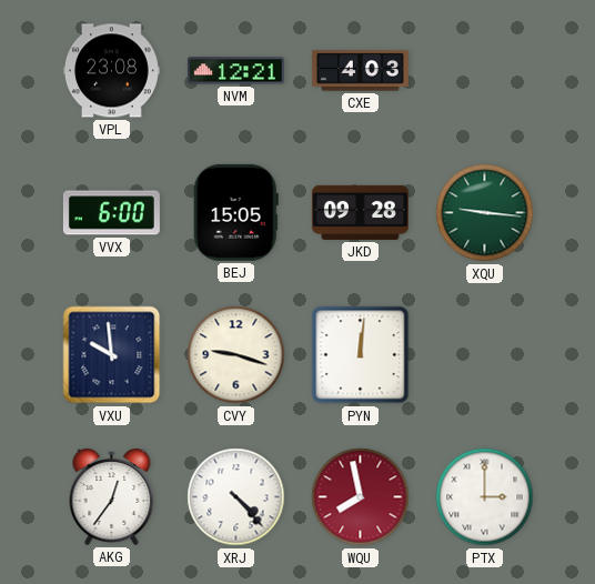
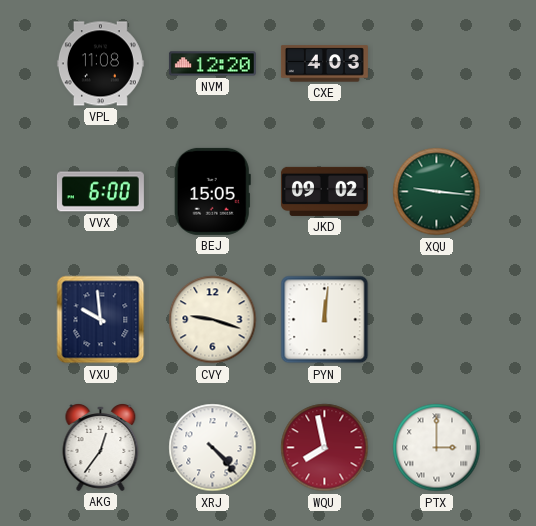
VPL: 23:08 -> 11:08
NVM: 12:21 -> 12:20
JKD: 09:28 -> 09:02
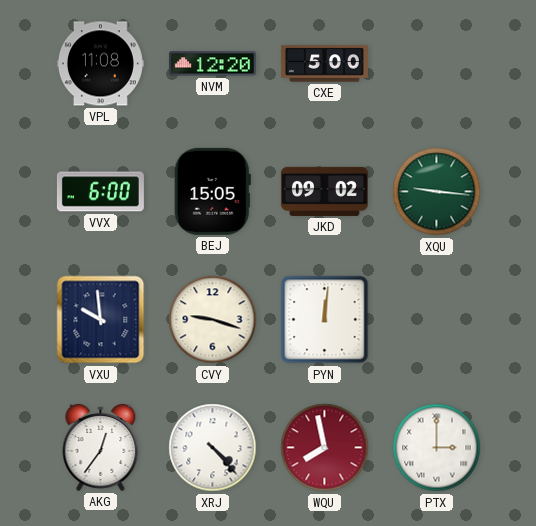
CXE: 4:03 -> 5:00
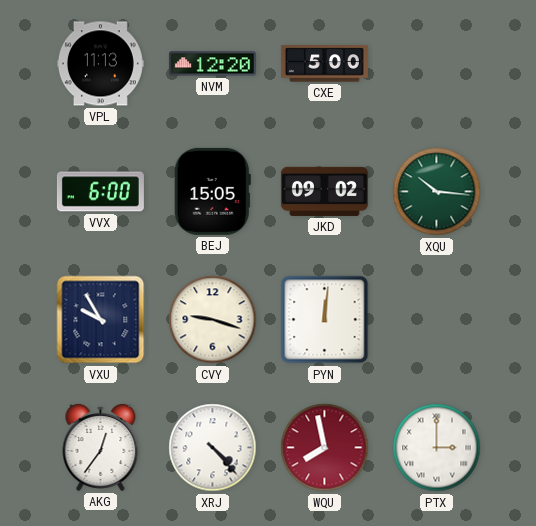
VPL: 11:08 -> 11:13
XQU: 9:16 -> 10:16
VXU: 9:59 -> 9:55
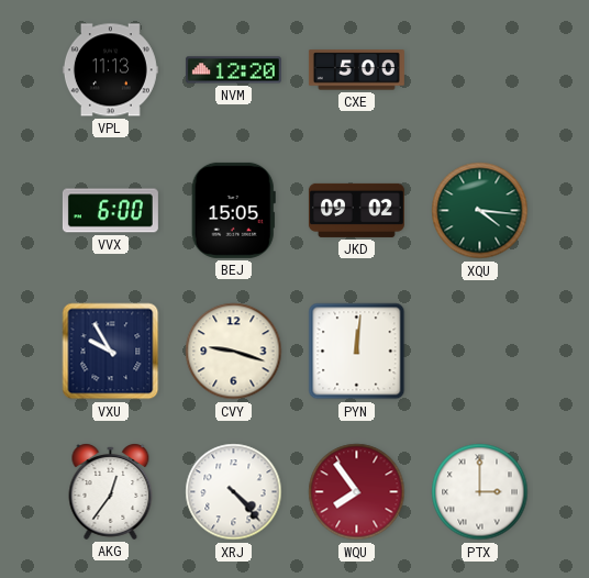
XQU: 10:16 -> 4:16
WQU: 7:58 -> 7:54
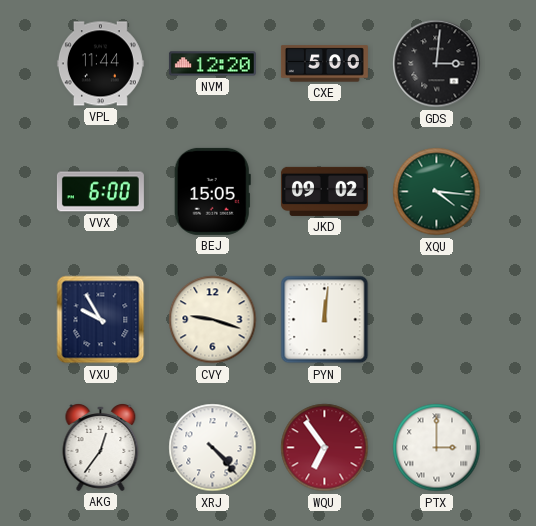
VPL: 11:13 -> 11:44
GDS: none -> 3:01
WQU: 7:54 -> 6:54
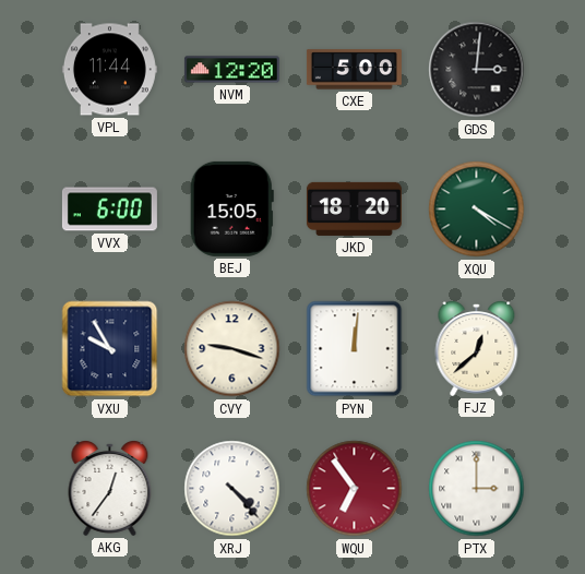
JKD: 09:02 -> 18:20
XQU: 4:16 -> 4:20
FJZ: none -> 12:38
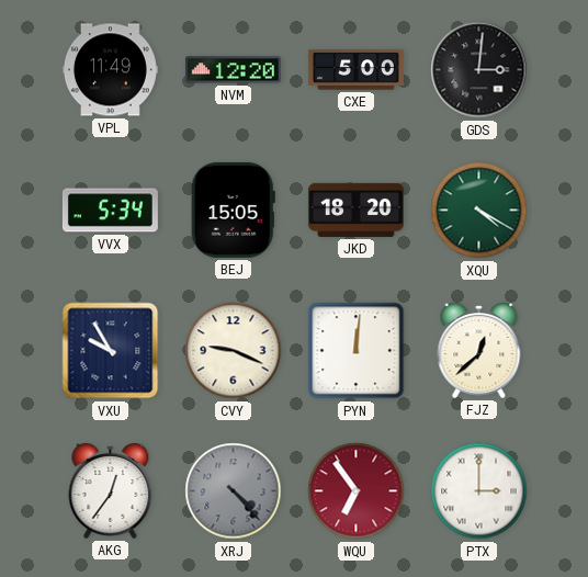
VPL: 11:44 -> 11:49
VVX: 6:00 -> 5:34
CVY: 9:18 -> 9:19
XRJ dial: white -> grey
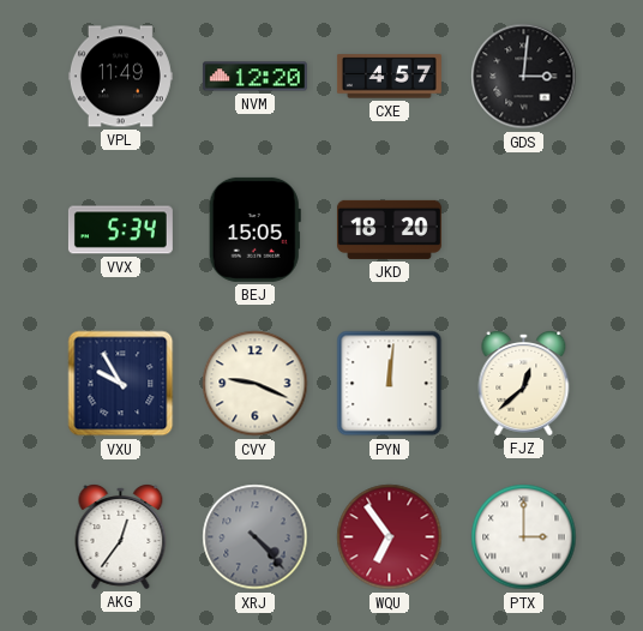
CXE: 5:00 -> 4:57
XQU: 4:20 -> none
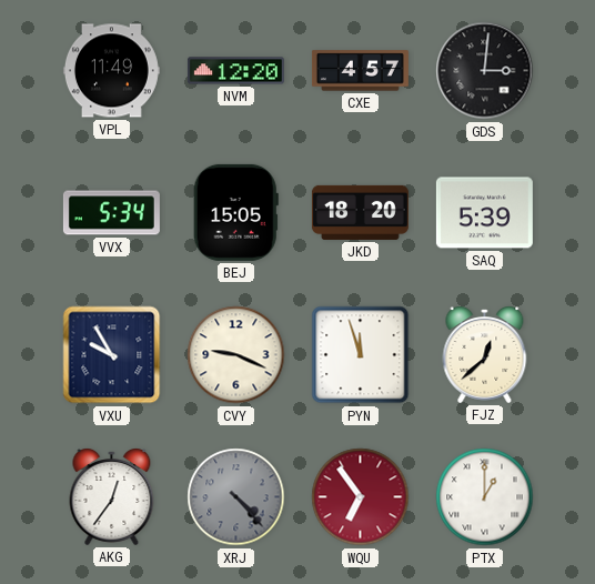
SAQ: none -> 5:39
PYN: 12:01 -> 11:57
PTX: 3:00 -> 1:00
